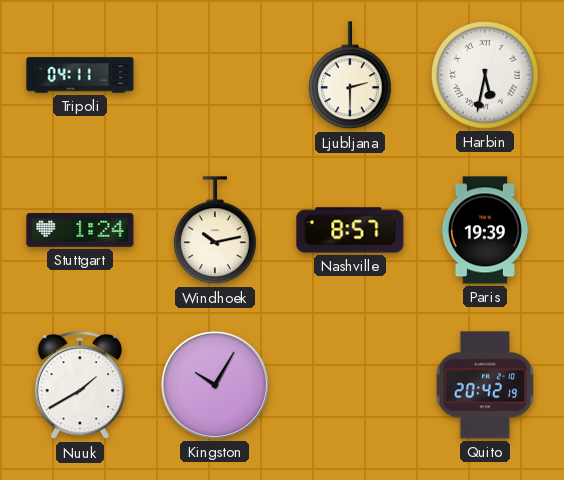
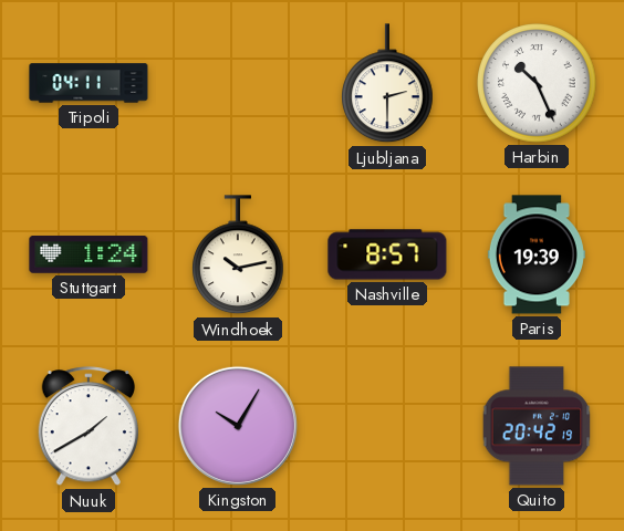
Harbin: 5:32 -> 10:26
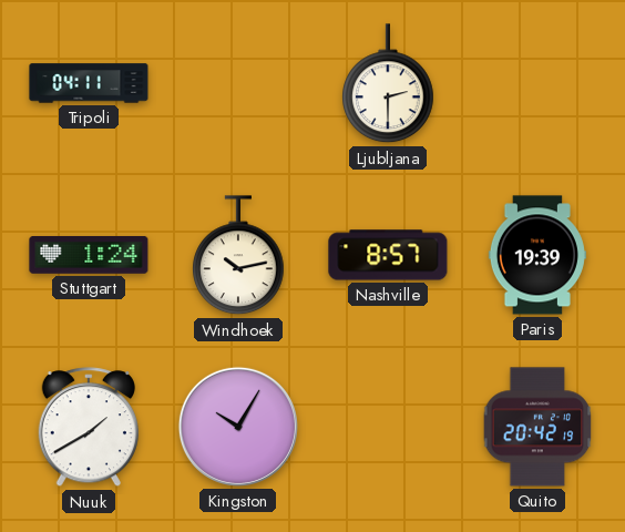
Harbin: 10:26 -> none
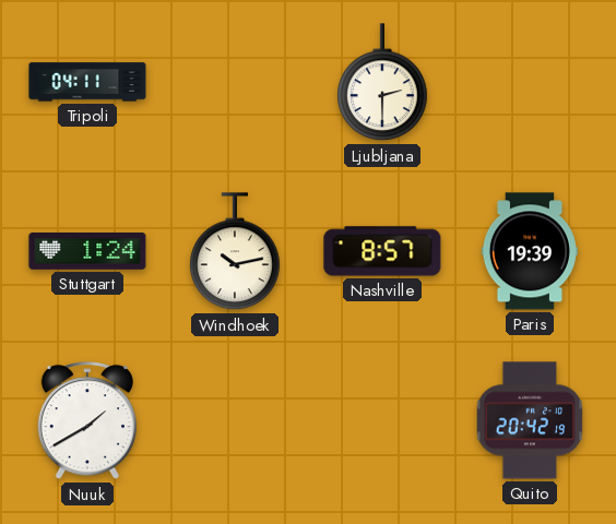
Kingston: 10:05 -> none
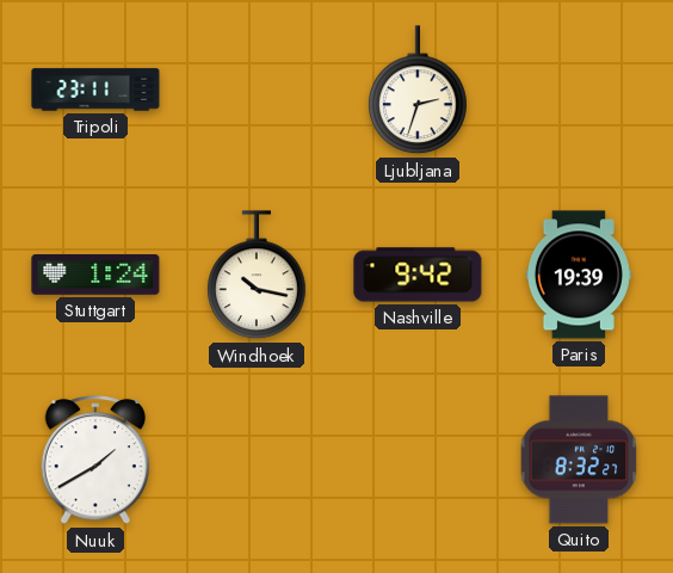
Tripoli: 04:11 -> 23:11
Ljubljana: 2:30 -> 2:33
Windhoek: 10:13 -> 10:17
Nashville: 8:57 -> 9:42
Quito: 20:42 -> 8:32
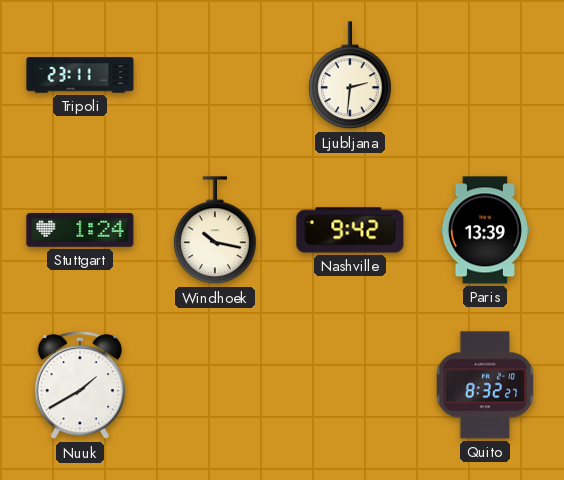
Ljubljana: 2:33 -> 2:31
Paris: 19:39 -> 13:39
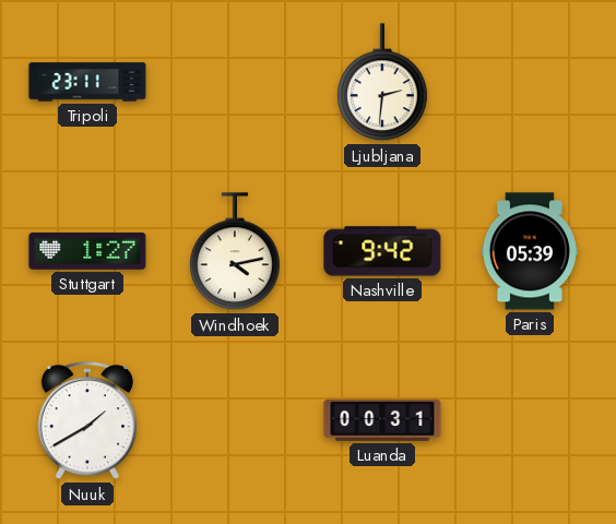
Stuttgart: 1:24 -> 1:27
Windhoek: 10:17 -> 4:13
Paris: 13:39 -> 05:39
Luanda: none -> 00:31
Quito: 8:32 -> none
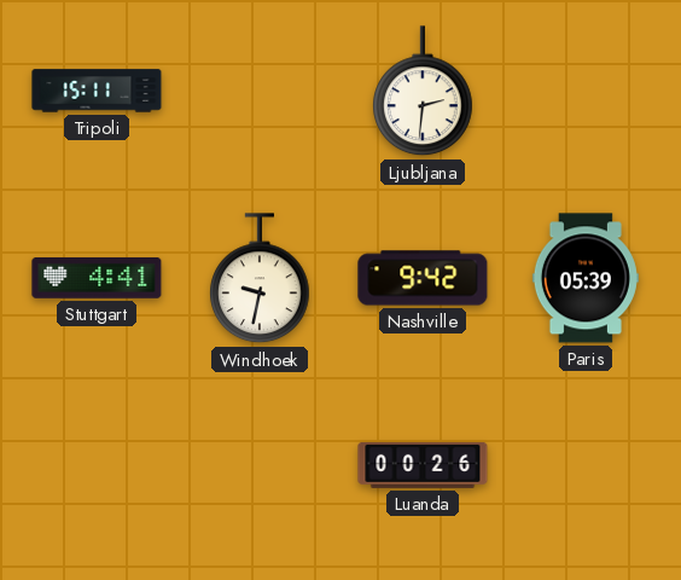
Tripoli: 23:11 -> 15:11
Stuttgart: 1:27 -> 4:41
Windhoek: 4:13 -> 9:32
Nuuk: 1:40 -> none
Luanda: 00:31 -> 00:26
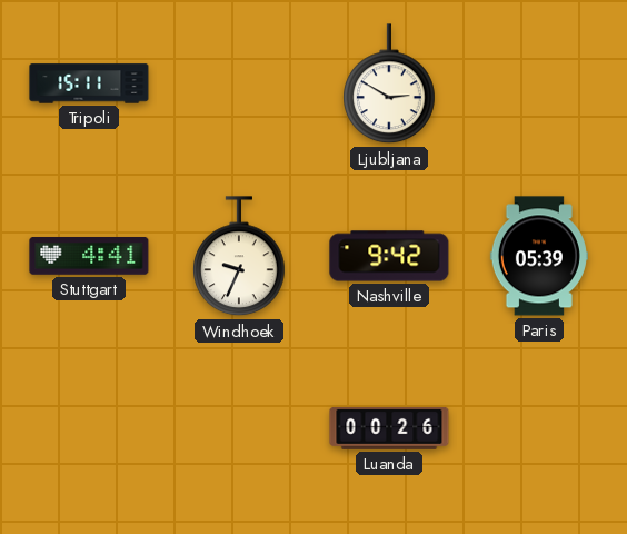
Ljubljana: 2:31 -> 2:50
Windhoek: 9:32 -> 9:34
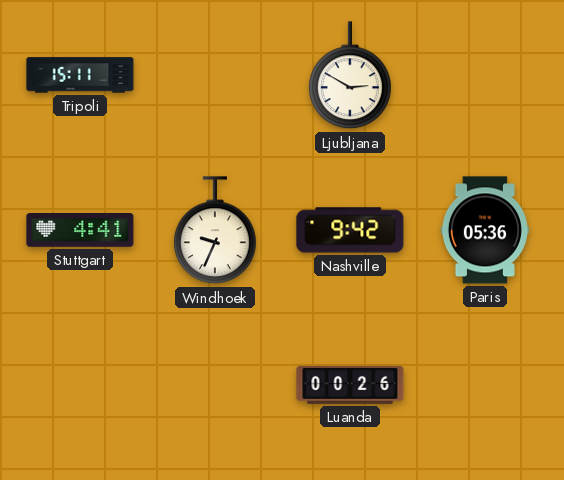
Paris: 05:39 -> 05:36
